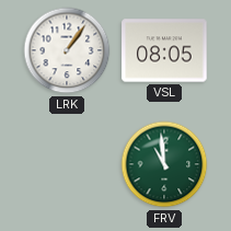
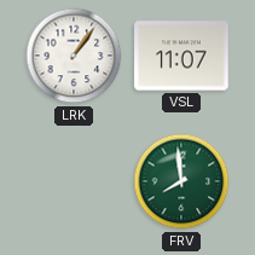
VSL: 08:05 -> 11:07
FRV: 10:59 -> 7:59
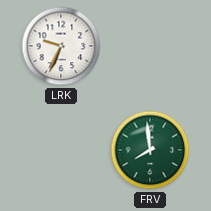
LRK: 1:06 -> 9:34
VSL: 11:07 -> none
